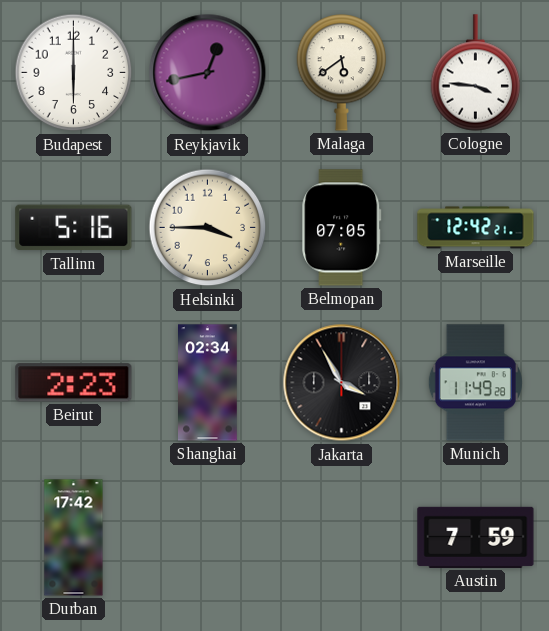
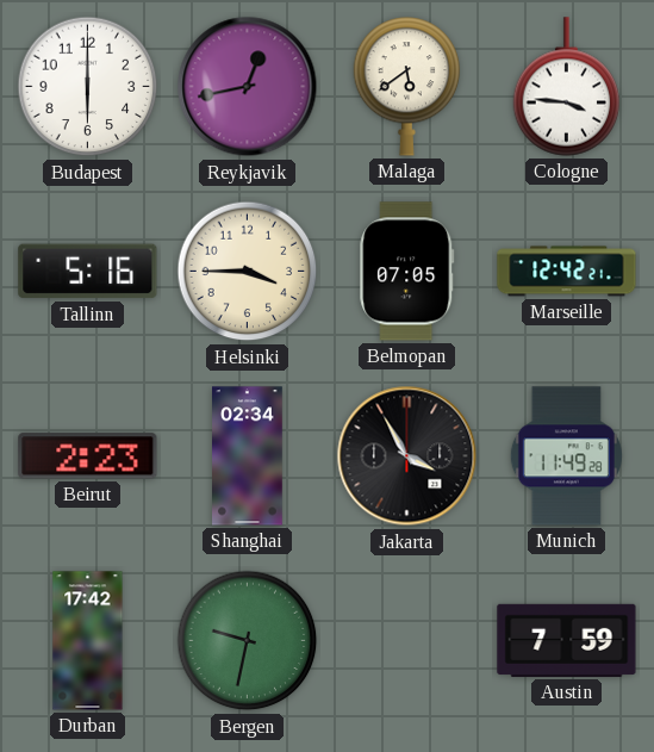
Bergen: none -> 9:32
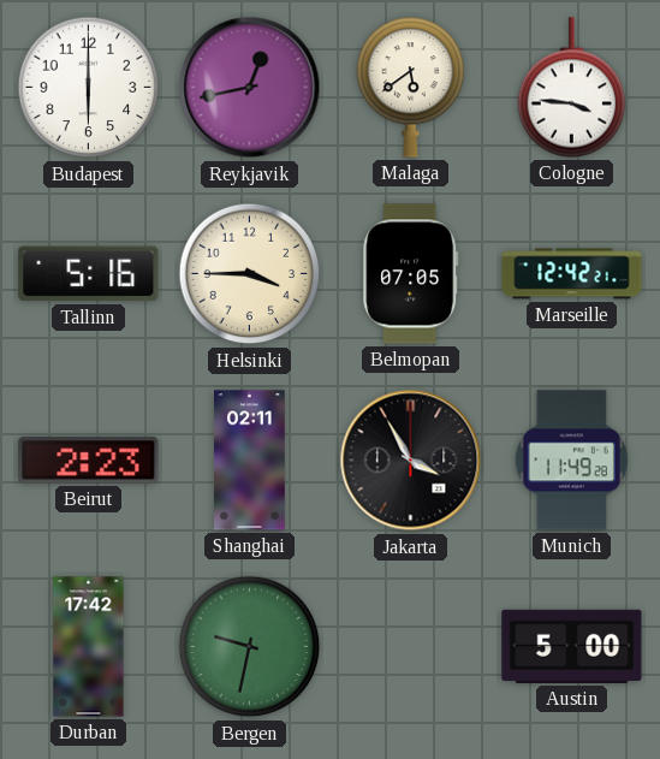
Shanghai: 02:34 -> 02:11
Austin: 7:59 -> 5:00
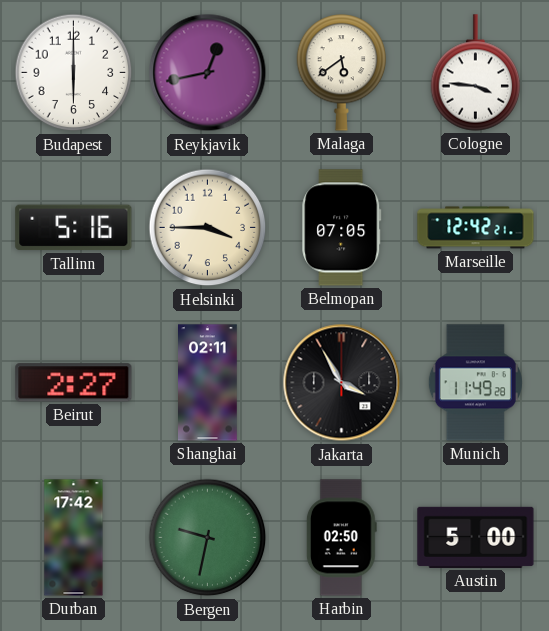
Beirut: 2:23 -> 2:27
Harbin: none -> 02:50
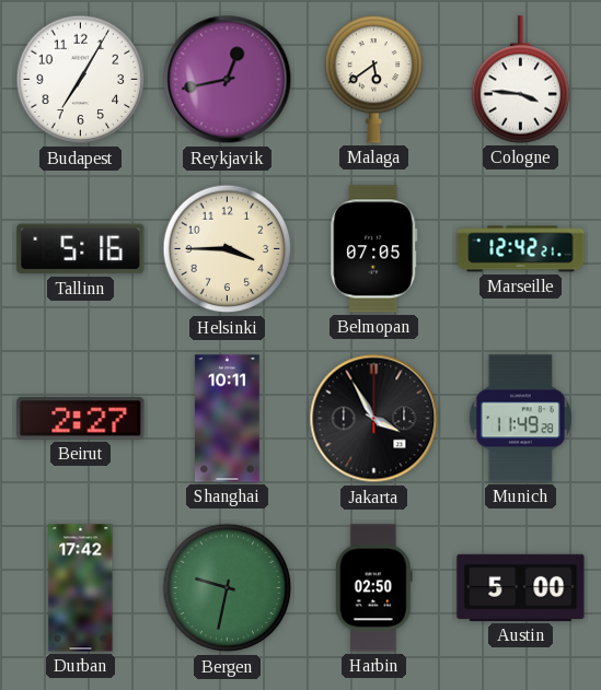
Budapest: 6:00 -> 7:05
Shanghai: 02:11 -> 10:11
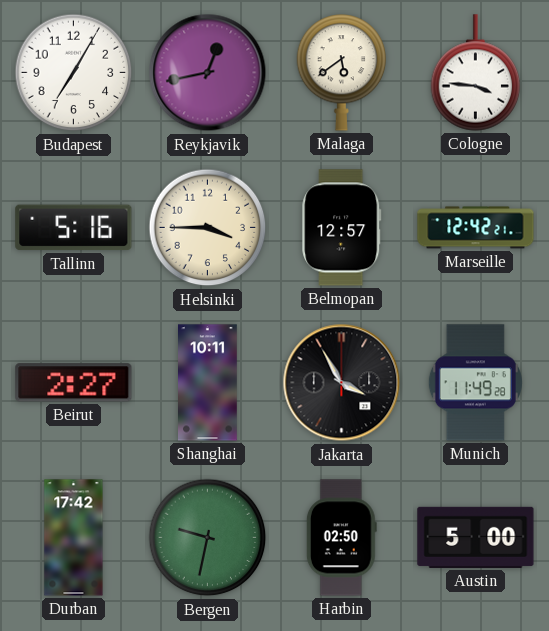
Belmopan: 07:05 -> 12:57
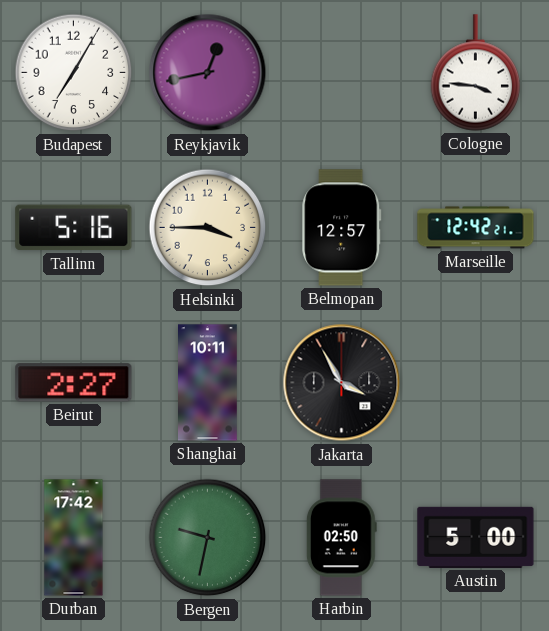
Malaga: 5:39 -> none
Munich: 11:49 -> none
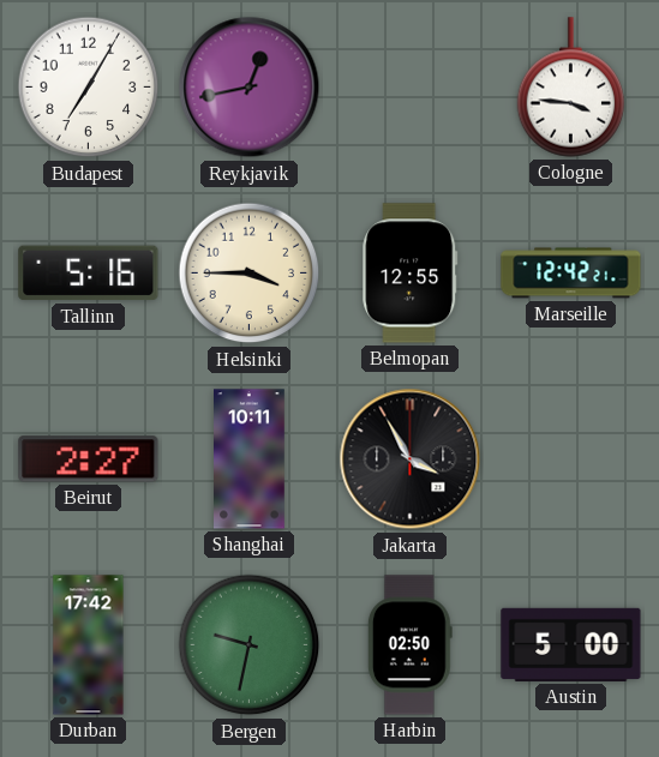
Belmopan: 12:57 -> 12:55
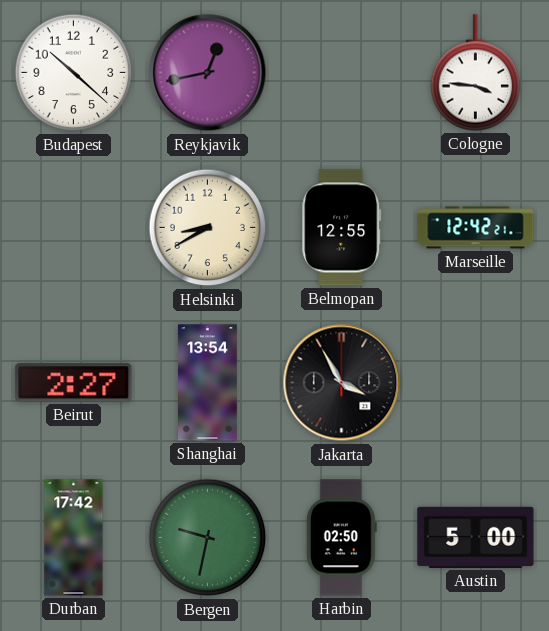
Budapest: 7:05 -> 10:22
Tallinn: 5:16 -> none
Helsinki: 3:45 -> 8:40
Shanghai: 10:11 -> 13:54
